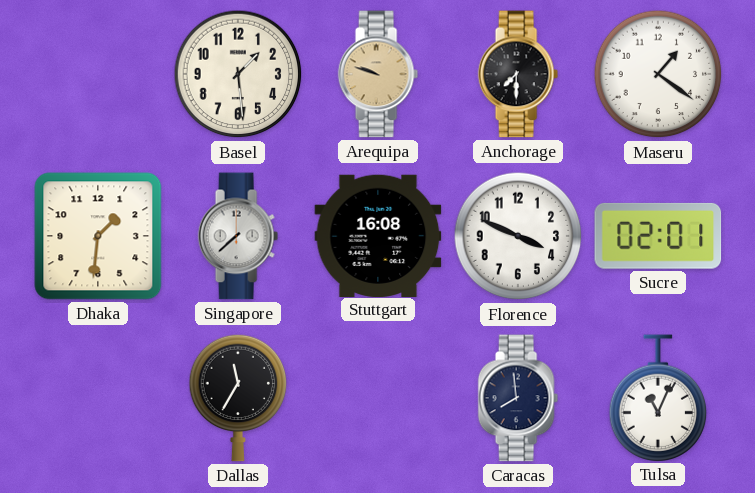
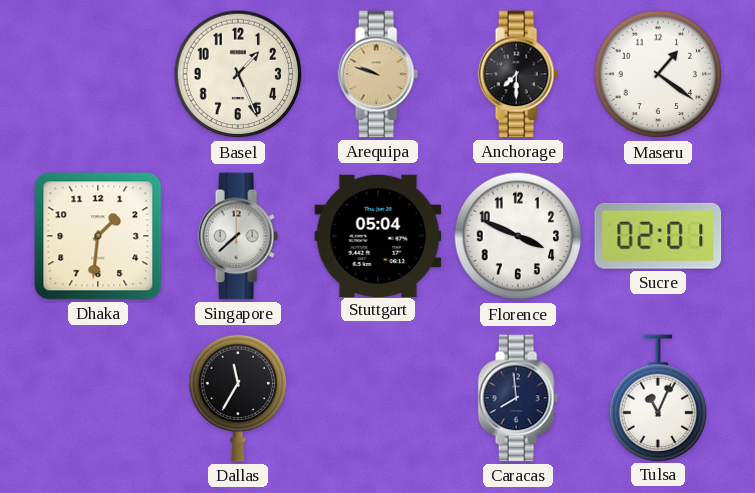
Basel: 1:29 -> 1:26
Stuttgart: 16:08 -> 05:04
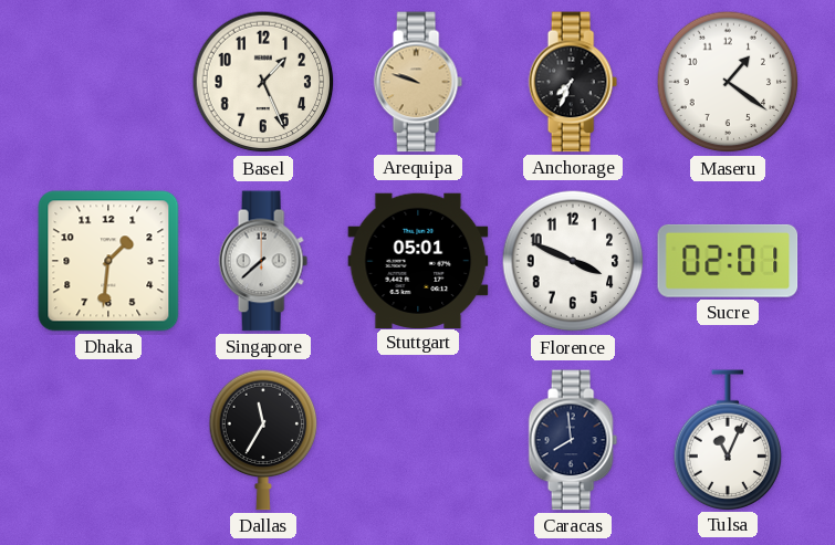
Anchorage: 7:30 -> 7:34
Stuttgart: 05:04 -> 05:01
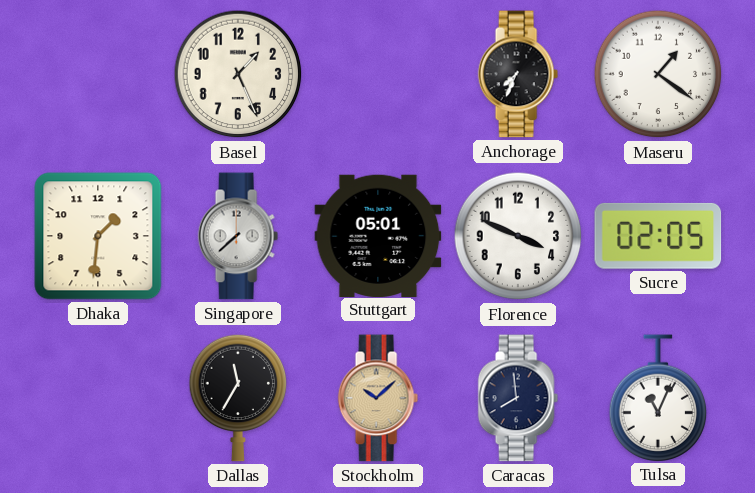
Arequipa: 9:48 -> none
Sucre: 02:01 -> 02:05
Stockholm: none -> 10:08
